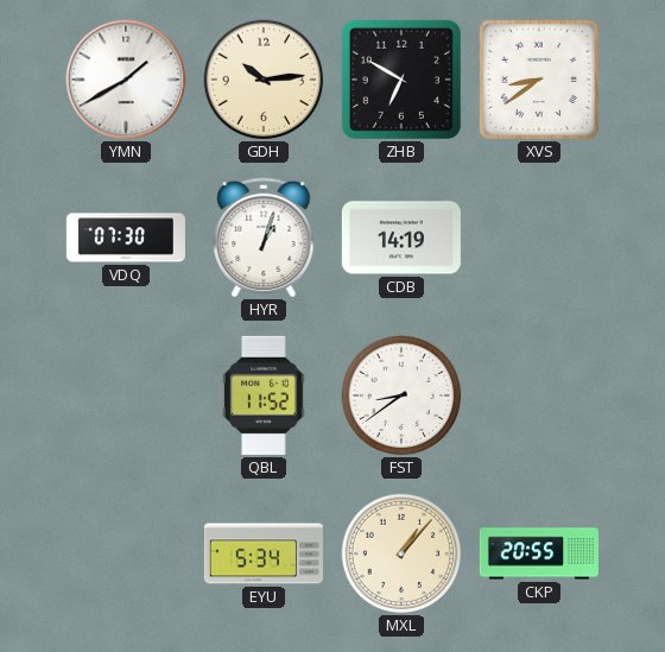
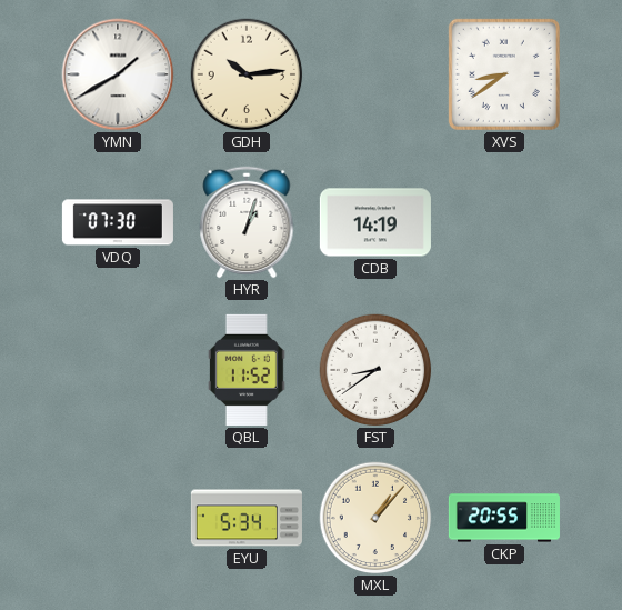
ZHB: 6:50 -> none
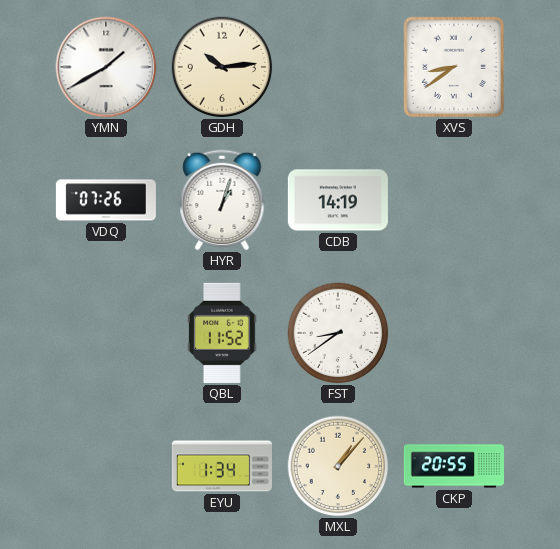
VDQ: 07:30 -> 07:26
EYU: 5:34 -> 1:34
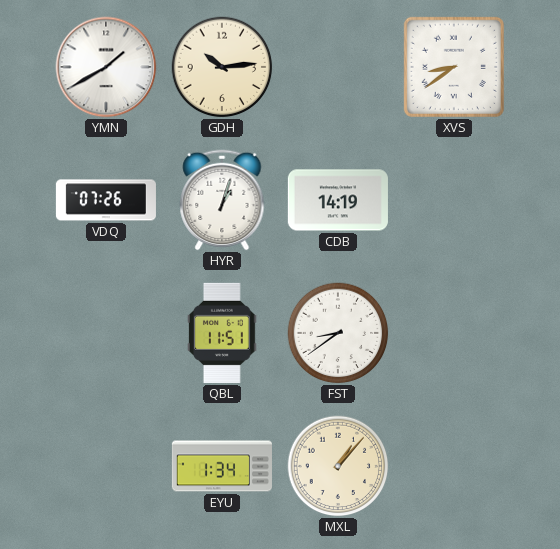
QBL: 11:52 -> 11:51
CKP: 20:55 -> none
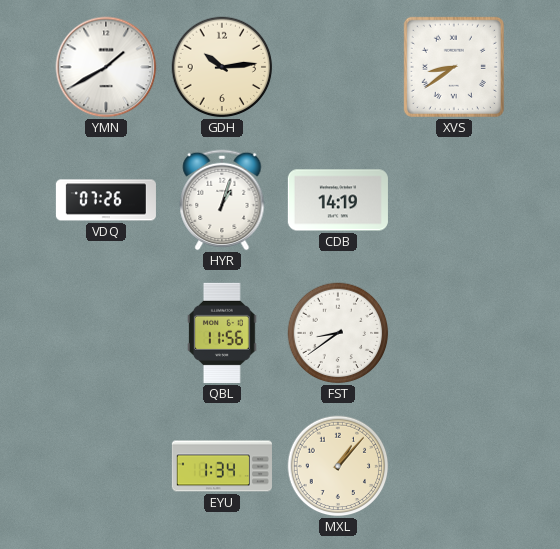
QBL: 11:51 -> 11:56
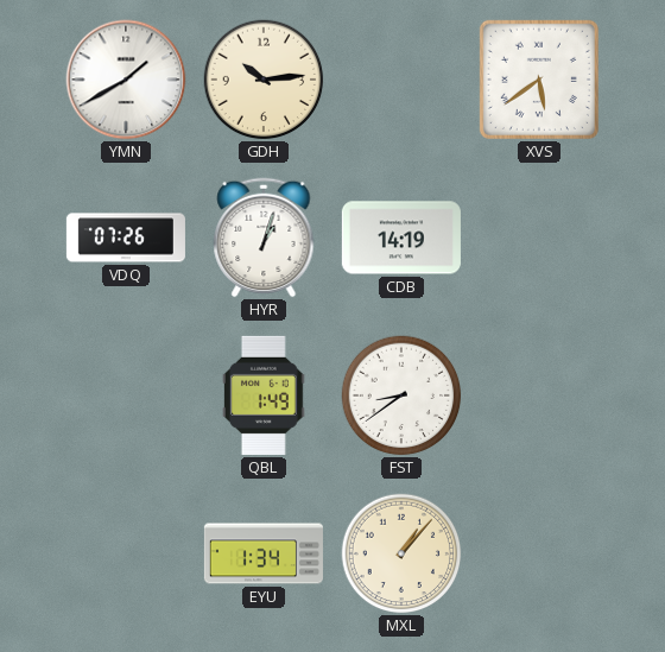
XVS: 8:39 -> 5:39
QBL: 11:56 -> 1:49
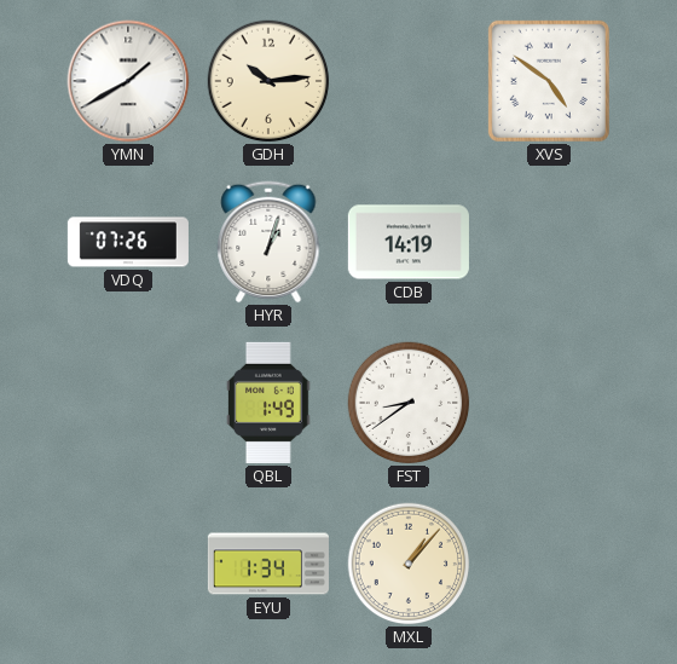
XVS: 5:39 -> 4:51
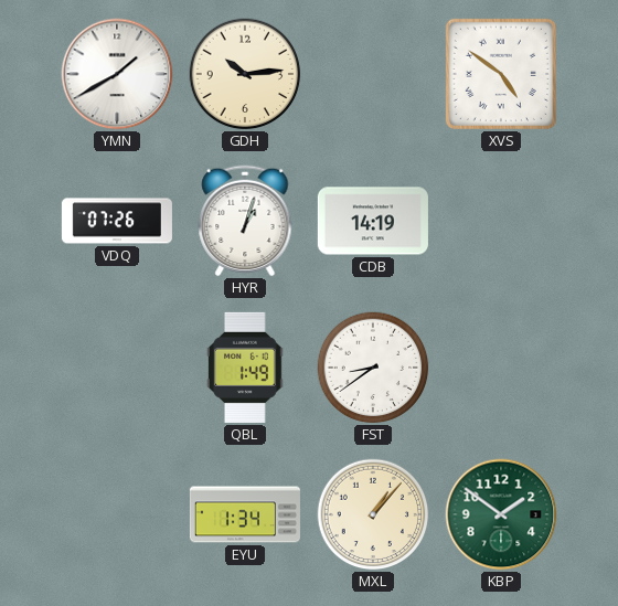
KBP: none -> 1:51
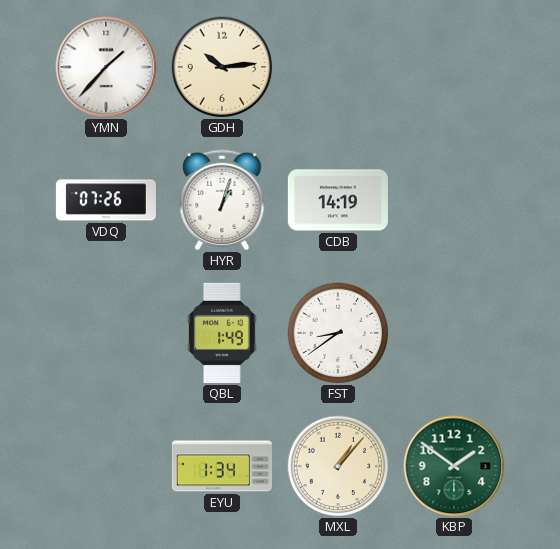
YMN: 1:40 -> 1:37
XVS: 4:51 -> none
